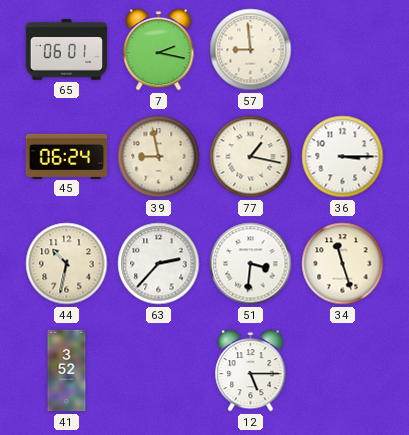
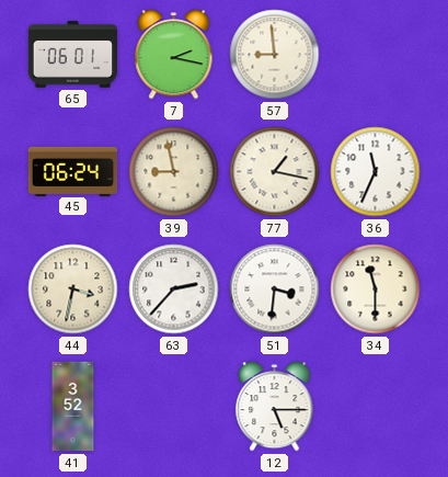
36: 3:15 -> 11:34
44: 10:32 -> 3:32
34: 11:27 -> 11:30
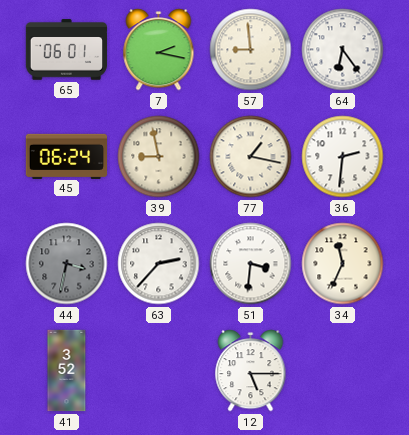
64: none -> 6:24
36: 11:34 -> 2:31
44 dial: cream -> grey
34: 11:30 -> 11:34
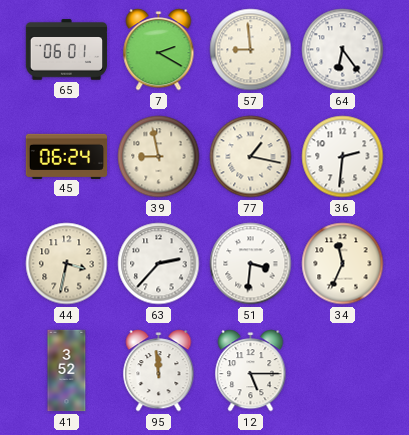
7: 2:17 -> 2:20
44 dial: grey -> cream
95: none -> 11:59
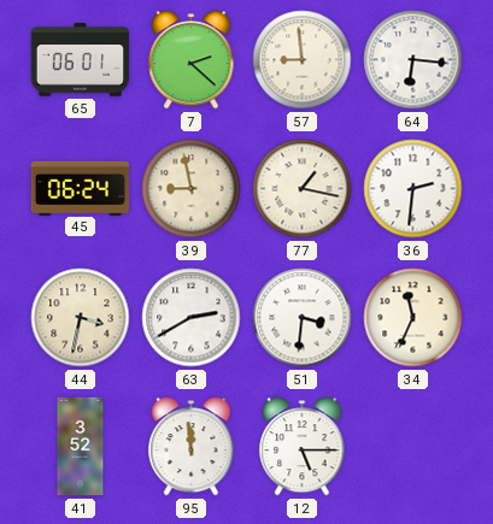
7: 2:20 -> 2:22
64: 6:24 -> 6:16
63: 2:37 -> 2:40
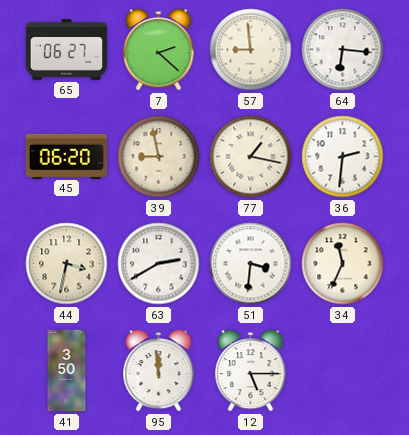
65: 06:01 -> 06:27
45: 06:24 -> 06:20
41: 3:52 -> 3:50
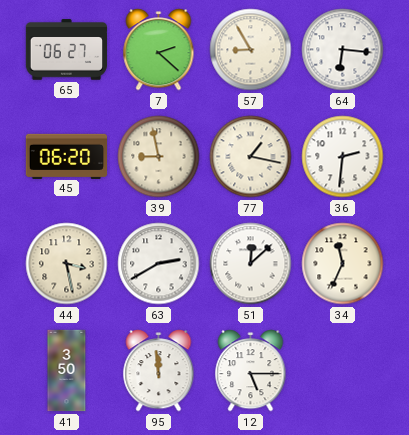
57: 8:59 -> 8:55
44: 3:32 -> 3:28
51: 3:31 -> 12:08
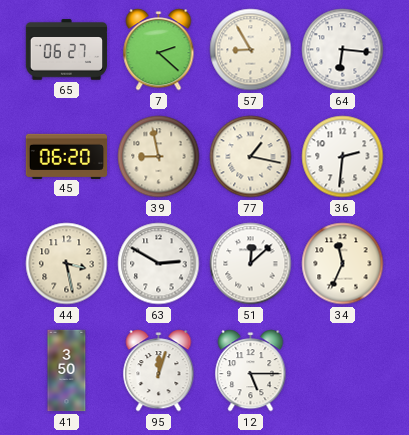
63: 2:40 -> 2:50
95: 11:59 -> 12:03
